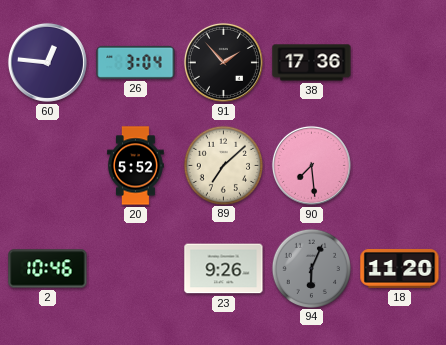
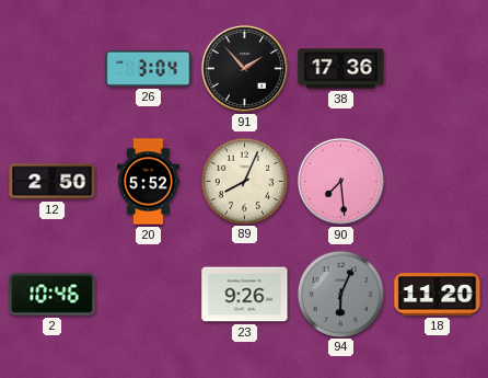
60: 12:46 -> none
12: none -> 2:50
89: 7:08 -> 8:04
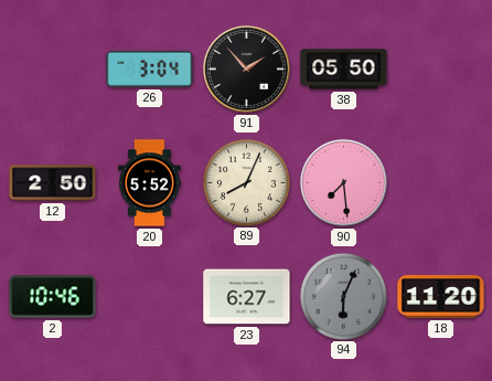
38: 17:36 -> 05:50
23: 9:26 -> 6:27
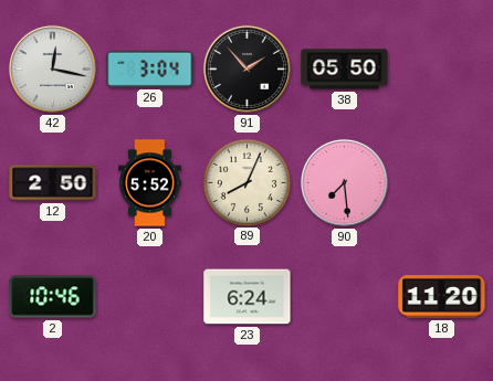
42: none -> 12:17
23: 6:27 -> 6:24
94: 6:04 -> none
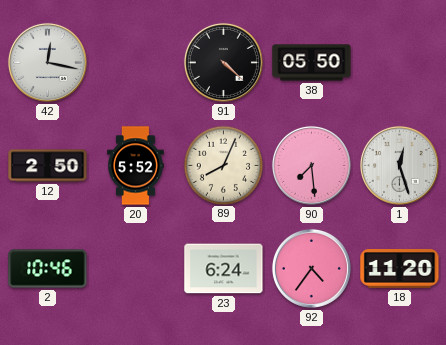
26: 3:04 -> none
91: 1:53 -> 4:22
1: none -> 12:27
92: none -> 4:36
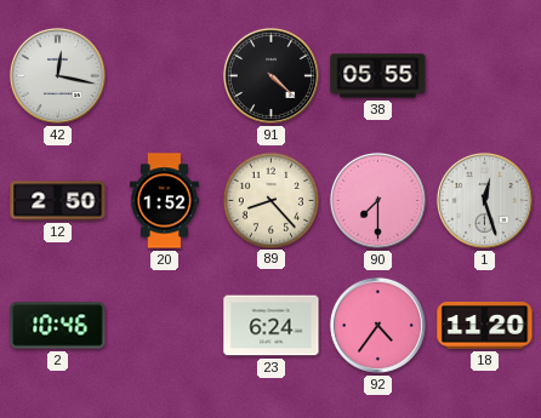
38: 05:50 -> 05:55
20: 5:52 -> 1:52
89: 8:04 -> 8:23
90: 7:29 -> 7:30
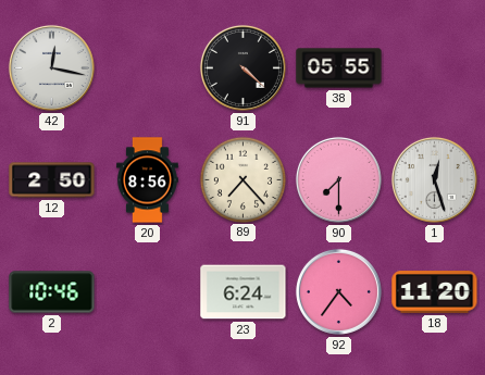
20: 1:52 -> 8:56
89: 8:23 -> 7:23
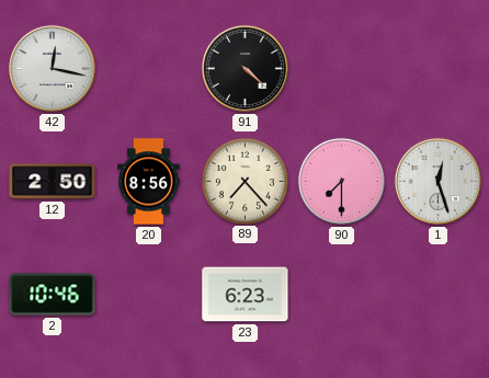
38: 05:55 -> none
23: 6:24 -> 6:23
92: 4:36 -> none
18: 11:20 -> none
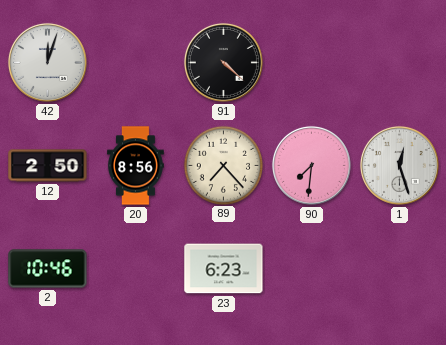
42: 12:17 -> 12:03
90: 7:30 -> 7:31
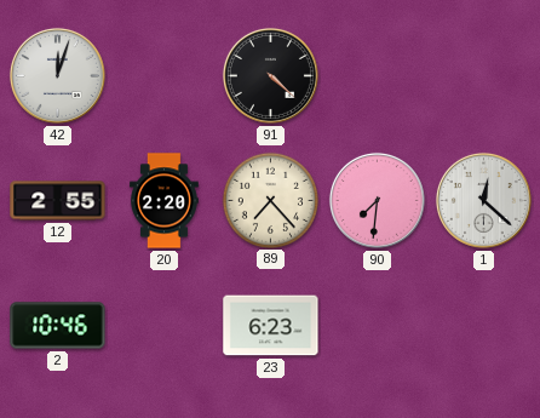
12: 2:50 -> 2:55
20: 8:56 -> 2:20
1: 12:27 -> 12:22
